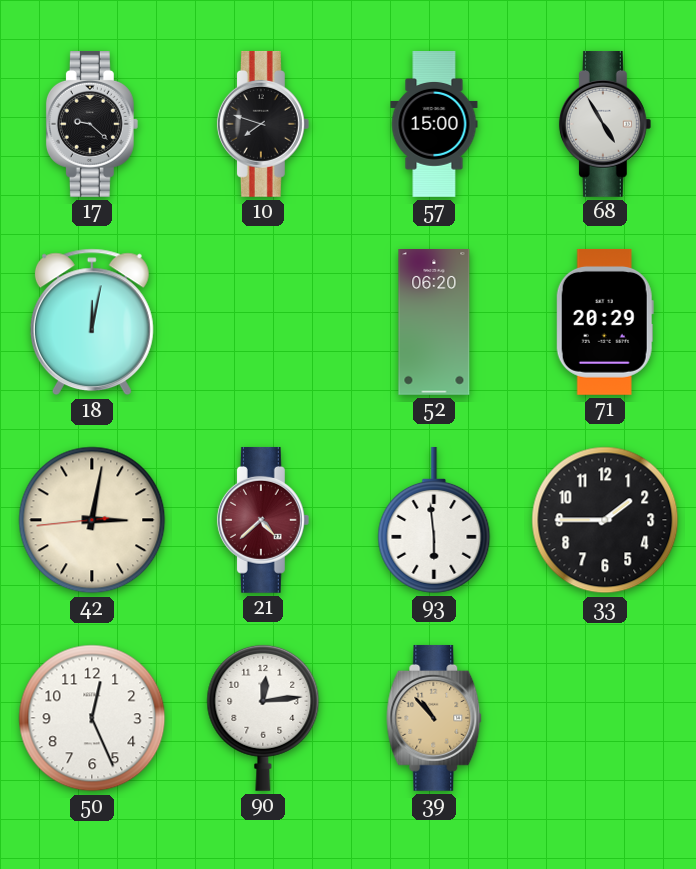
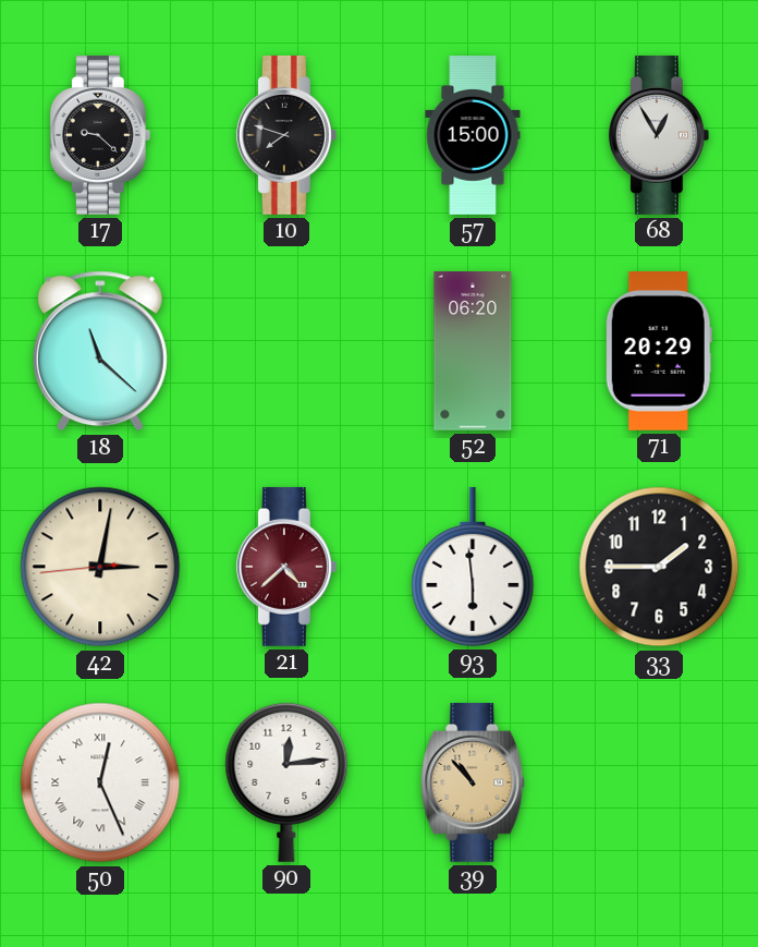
68: 4:55 -> 12:55
18: 12:02 -> 11:22
50 numerals: Arabic -> Roman
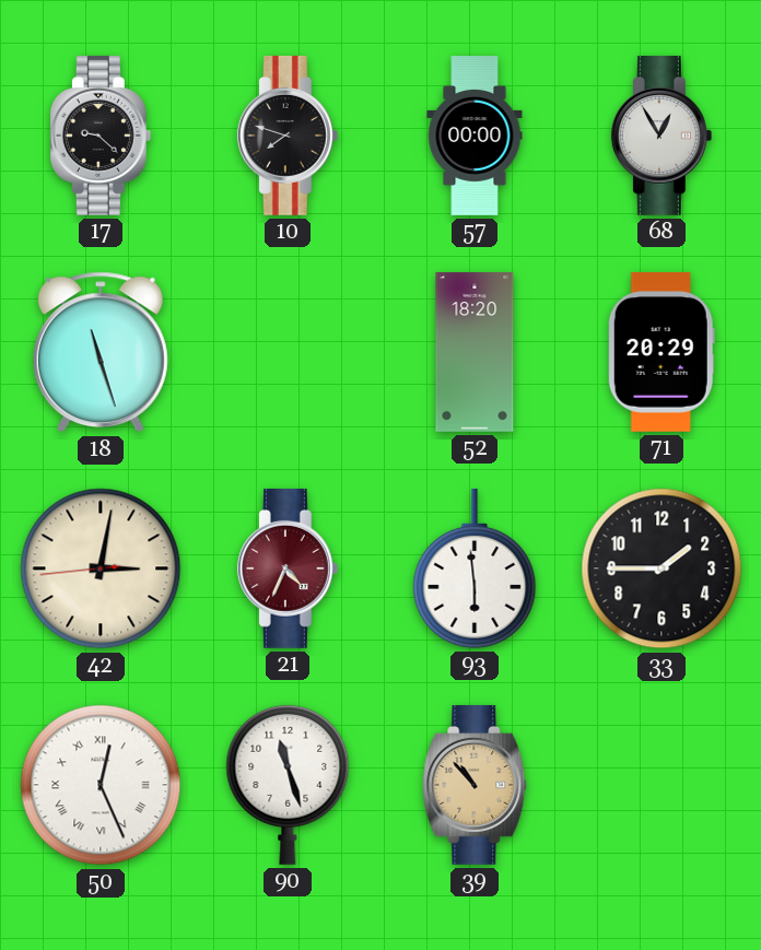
57: 15:00 -> 00:00
18: 11:22 -> 11:27
52: 06:20 -> 18:20
21: 4:38 -> 4:34
90: 12:14 -> 11:27
